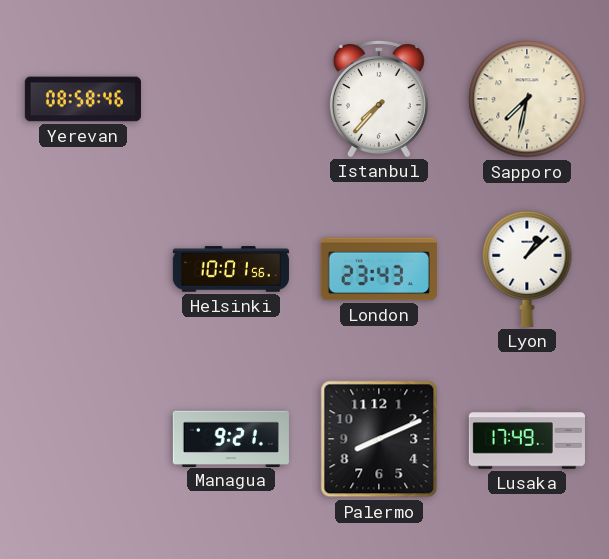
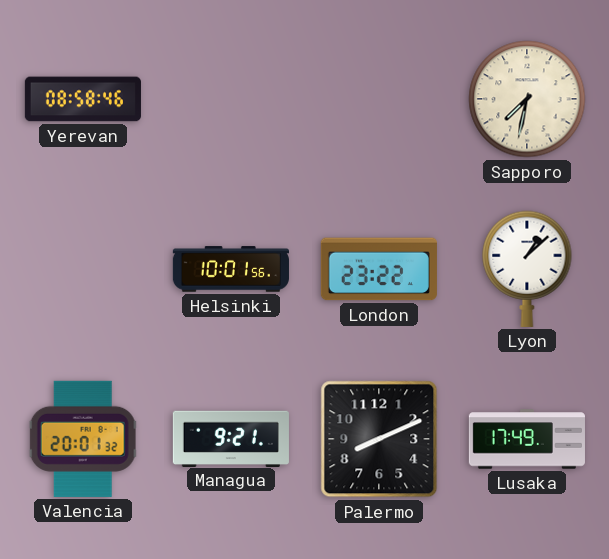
Istanbul: 7:37 -> none
London: 23:43 -> 23:22
Valencia: none -> 20:01
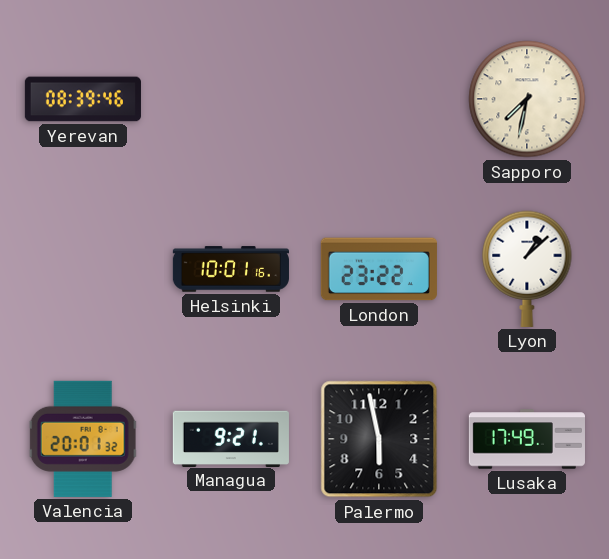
Yerevan: 08:58 -> 08:39
Helsinki: 10:01:56 -> 10:01:16
Palermo: 8:11 -> 5:58
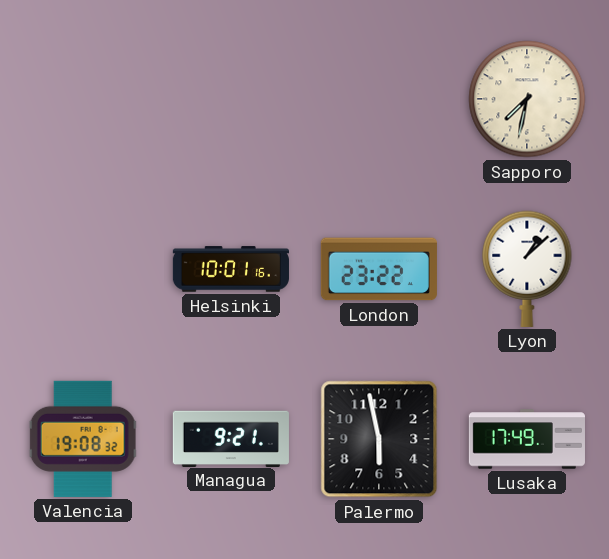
Yerevan: 08:39 -> none
Valencia: 20:01 -> 19:08
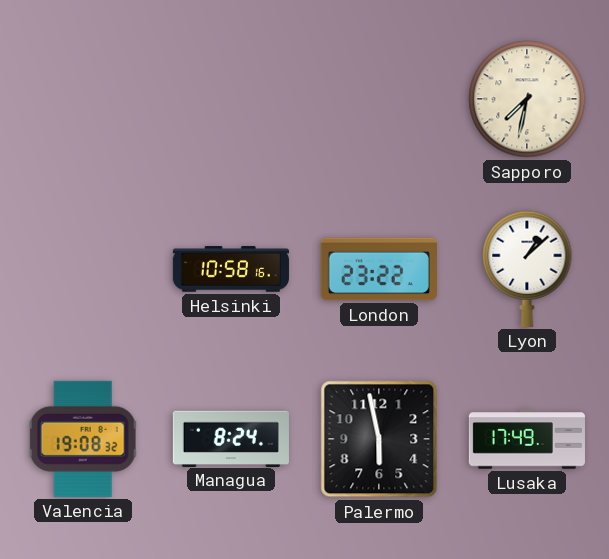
Helsinki: 10:01 -> 10:58
Managua: 9:21 -> 8:24
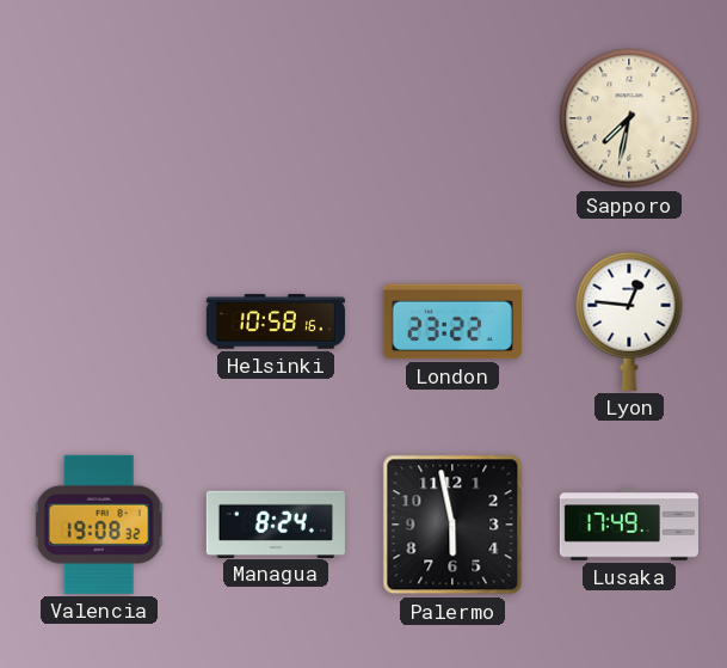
Lyon: 1:08 -> 12:46
